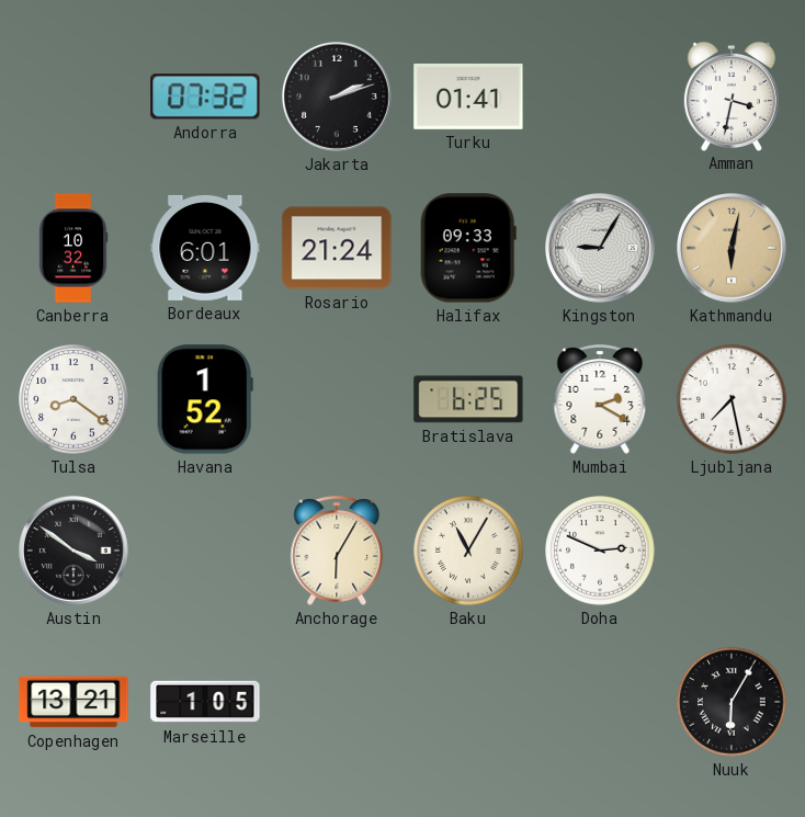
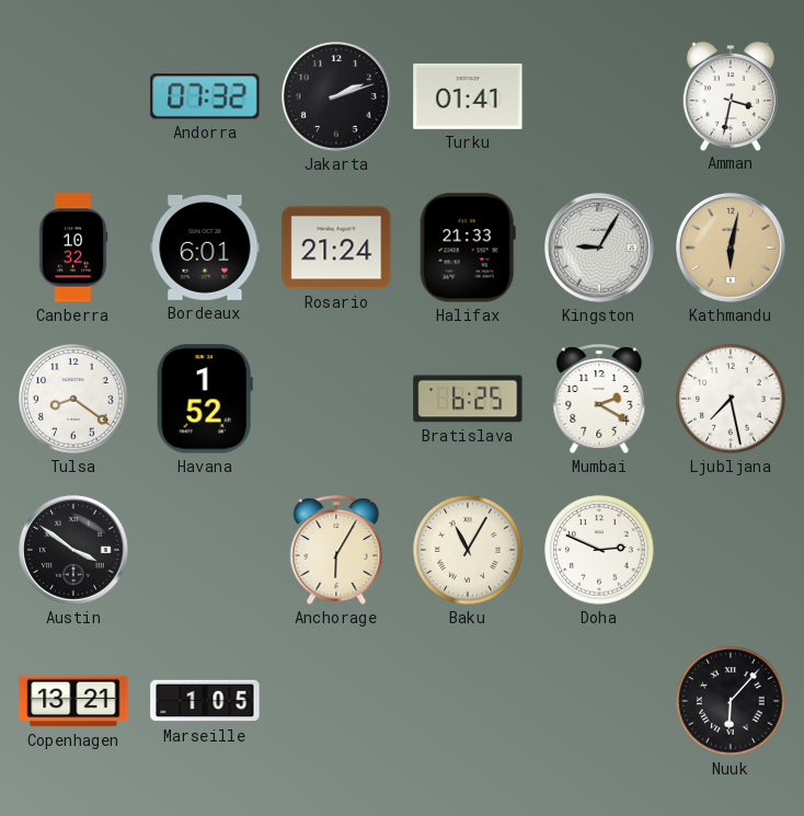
Halifax: 09:33 -> 21:33
Nuuk: 6:05 -> 6:07
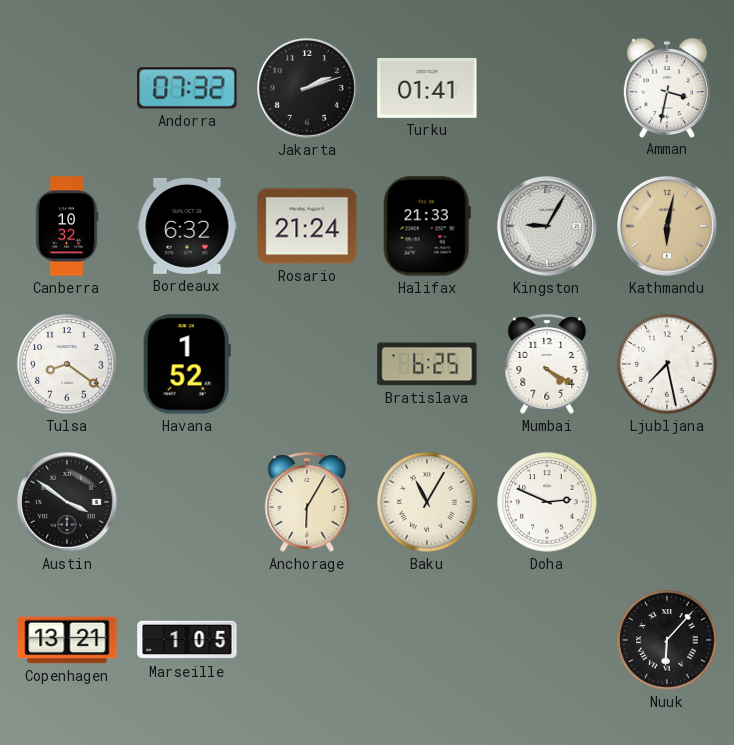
Bordeaux: 6:01 -> 6:32
Mumbai: 2:20 -> 4:20
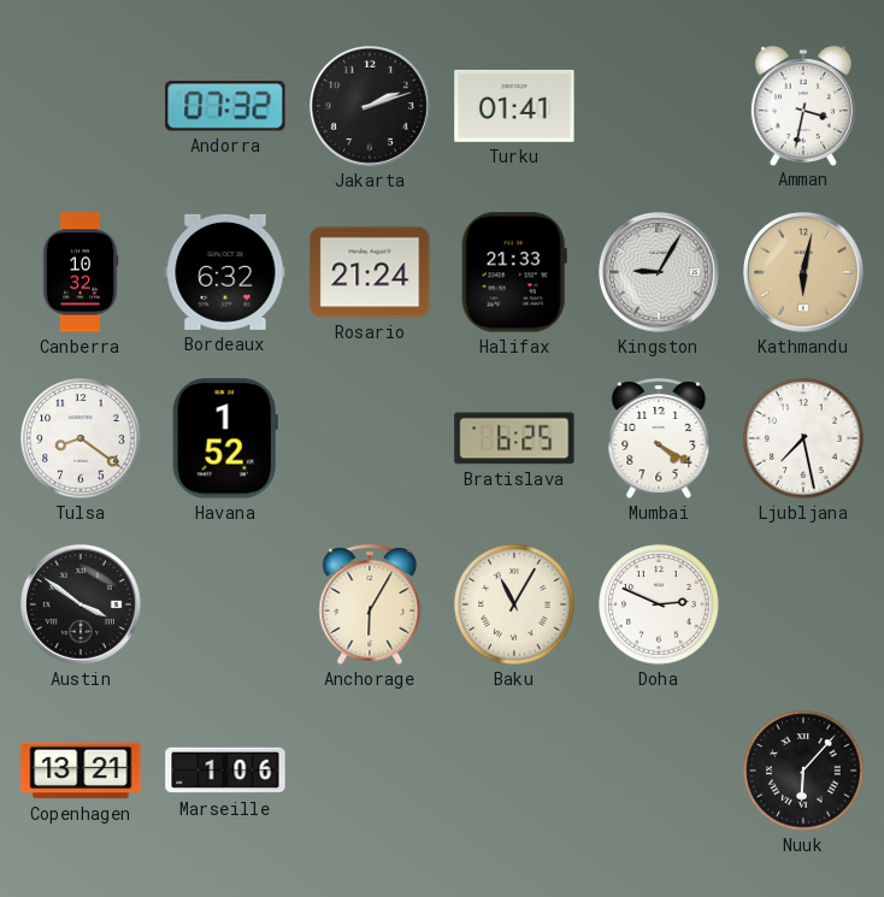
Marseille: 1:05 -> 1:06
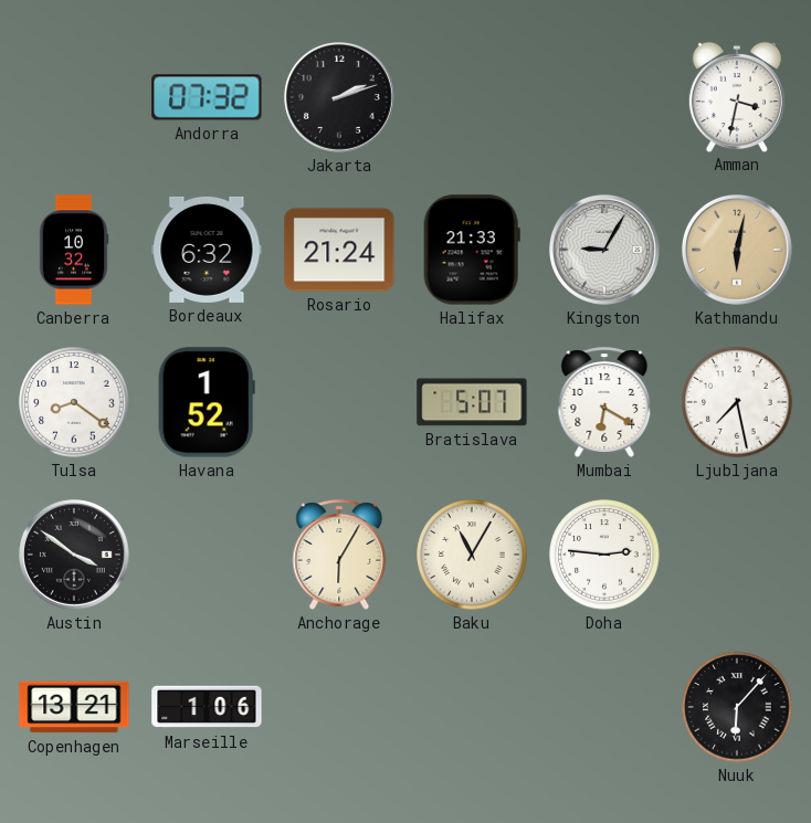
Turku: 01:41 -> none
Bratislava: 6:25 -> 5:07
Mumbai: 4:20 -> 6:20
Doha: 2:49 -> 2:46
